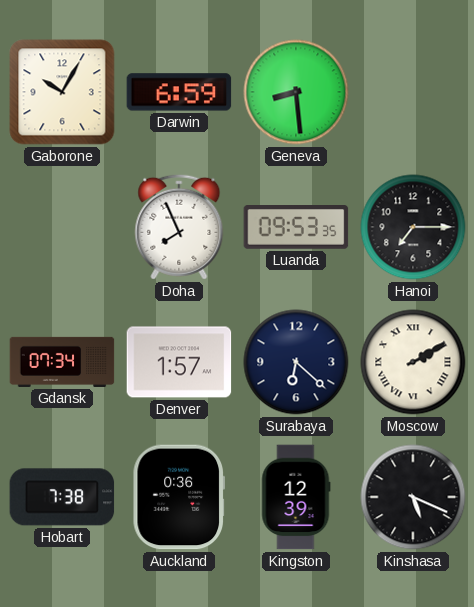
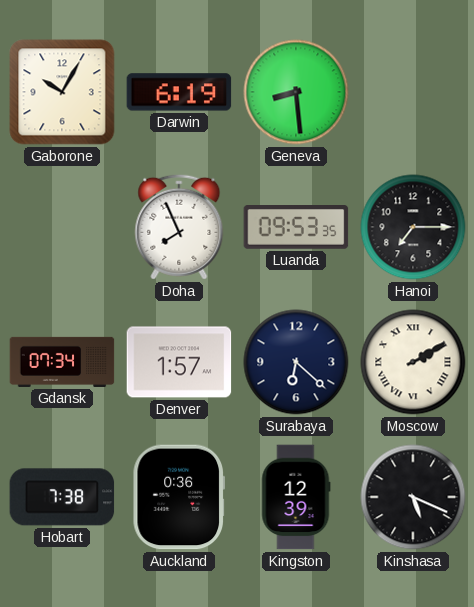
Darwin: 6:59 -> 6:19
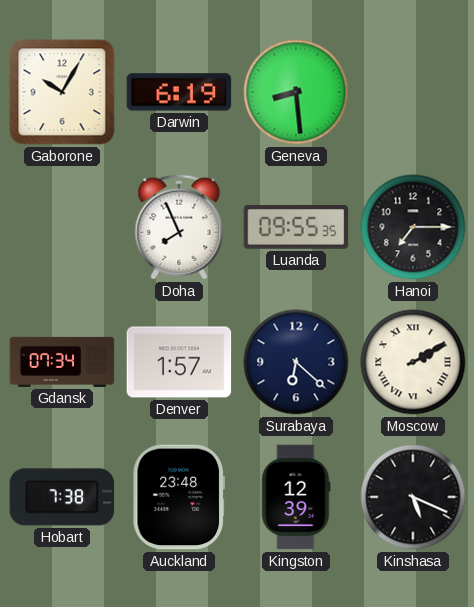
Luanda: 09:53 -> 09:55
Auckland: 0:36 -> 23:48
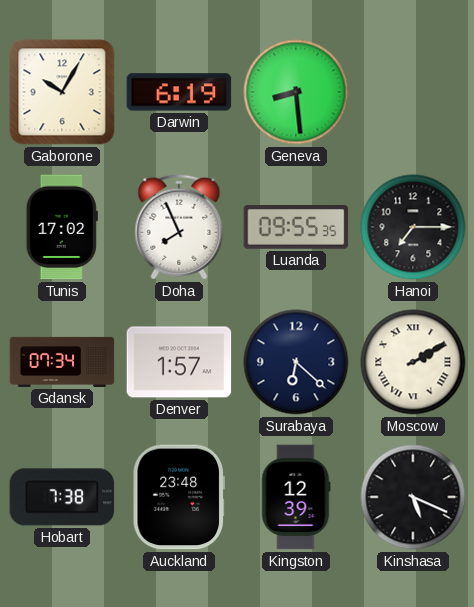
Tunis: none -> 17:02
